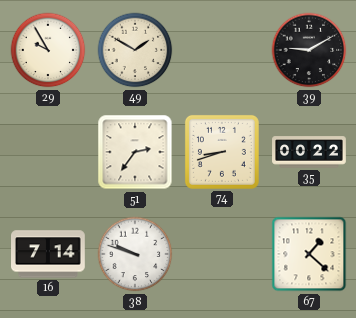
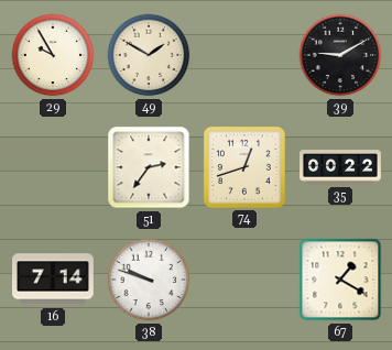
74: 8:42 -> 12:42
67: 1:22 -> 1:20
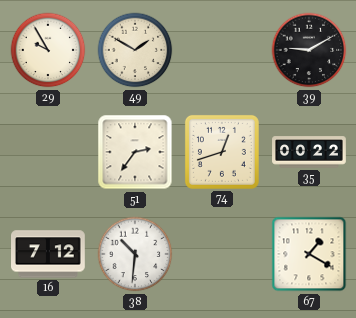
16: 7:14 -> 7:12
38: 9:48 -> 10:31
